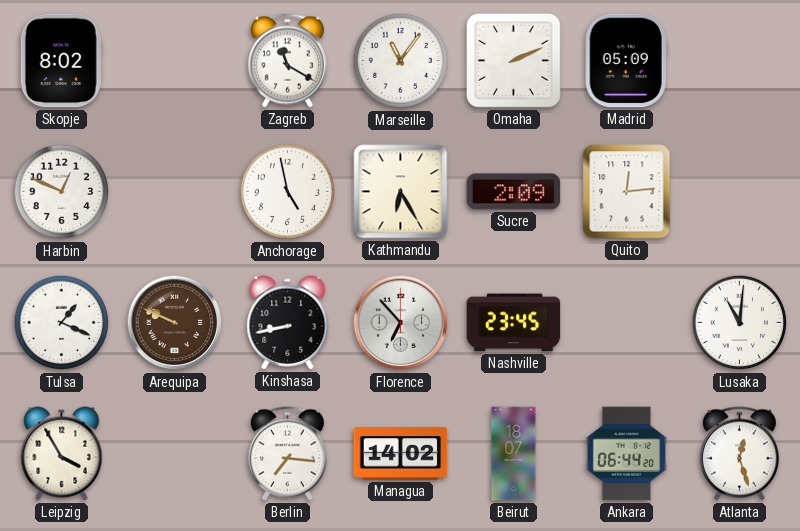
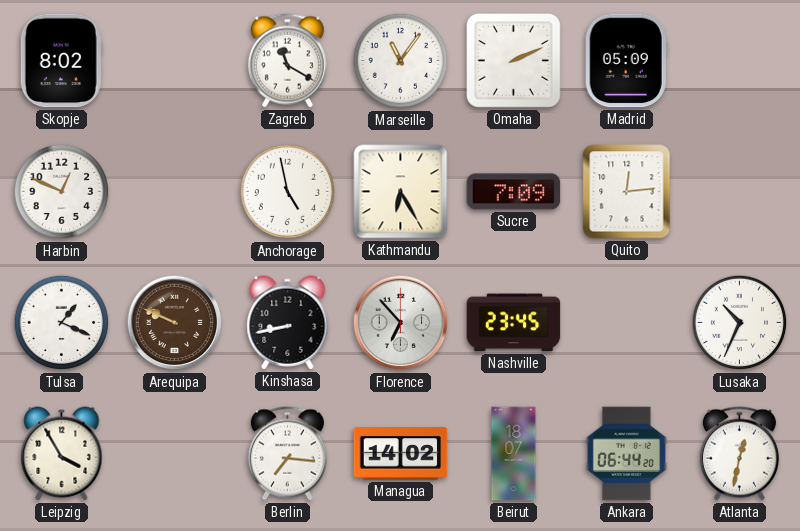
Sucre: 2:09 -> 7:09
Lusaka: 11:01 -> 10:34
Atlanta: 12:27 -> 12:32
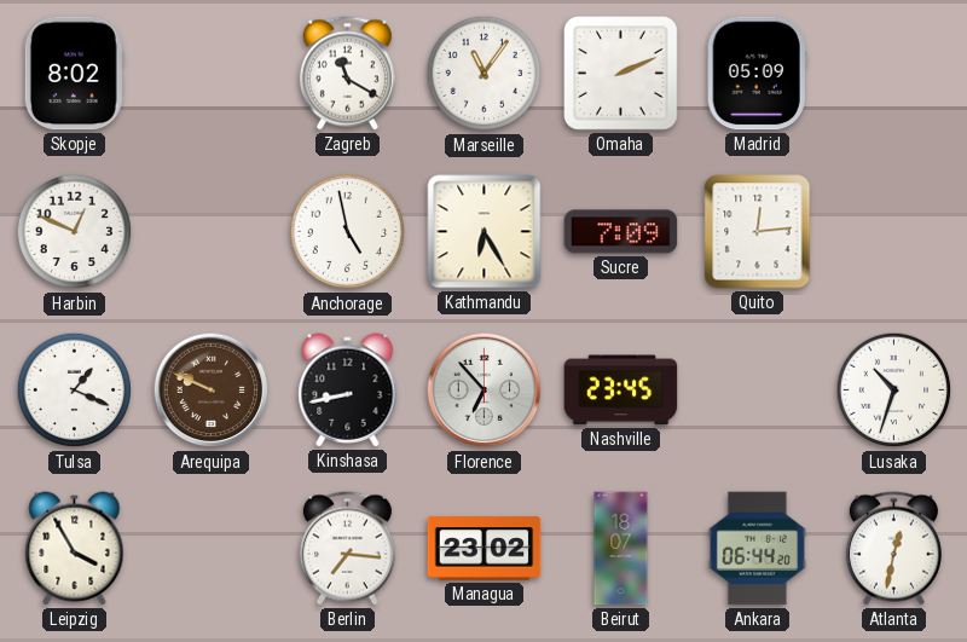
Lusaka: 10:34 -> 10:33
Managua: 14:02 -> 23:02
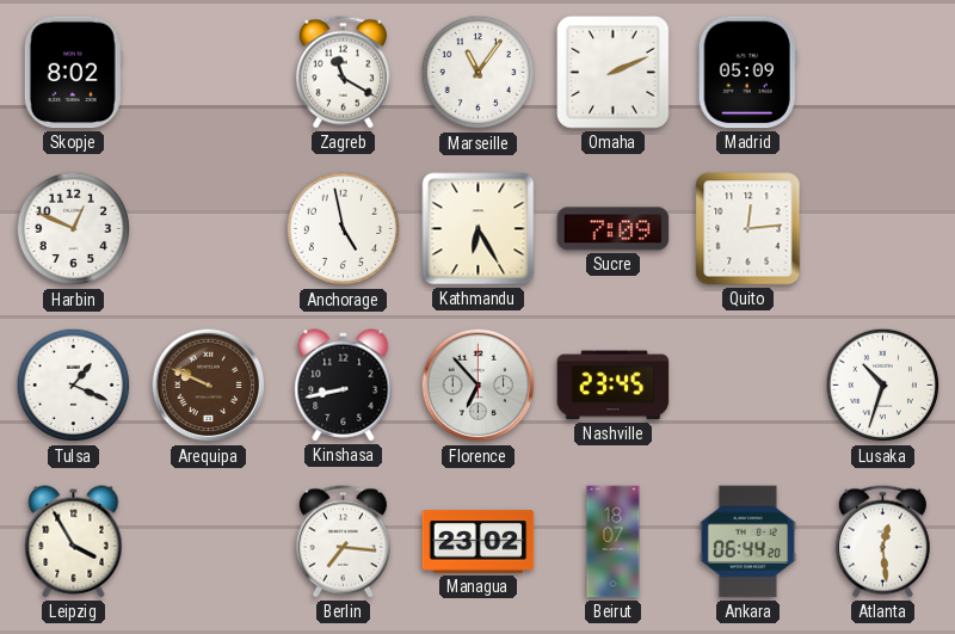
Atlanta: 12:32 -> 12:29
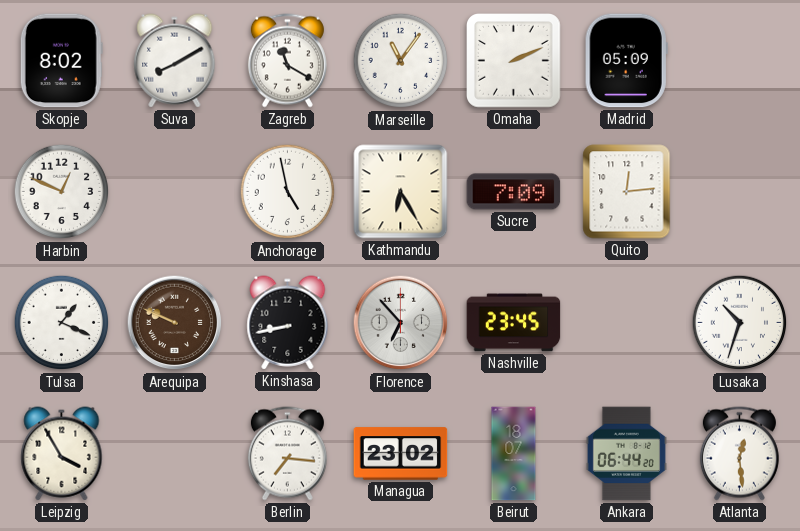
Suva: none -> 8:10
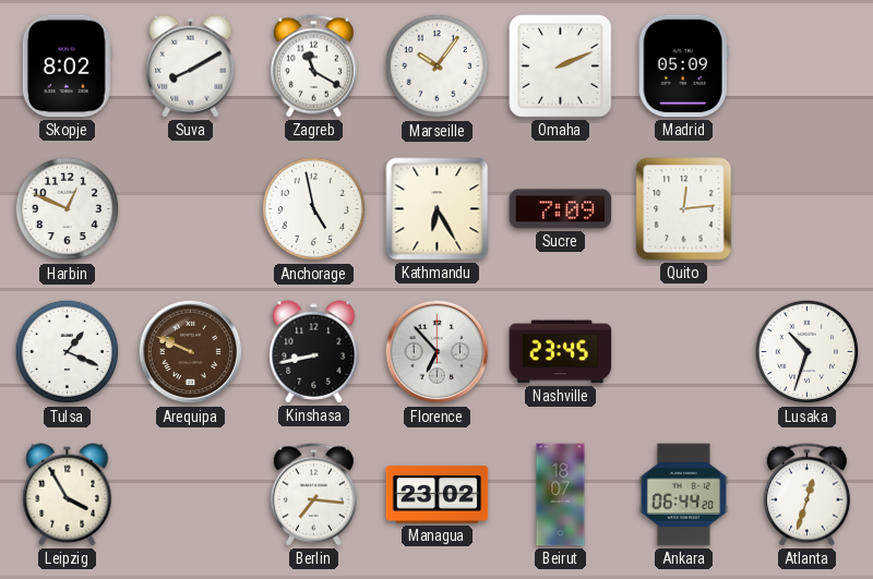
Marseille: 11:06 -> 10:06
Atlanta: 12:29 -> 12:33
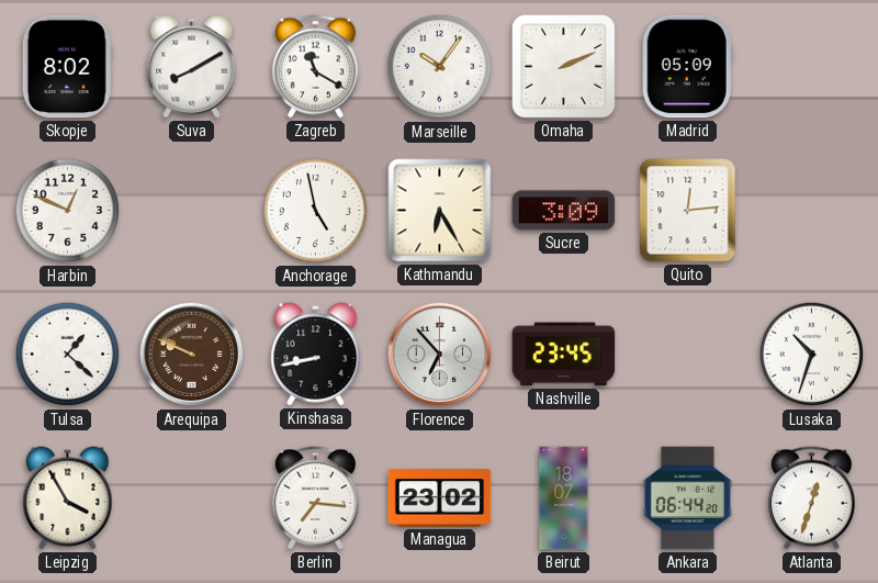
Sucre: 7:09 -> 3:09
Tulsa: 1:19 -> 1:22
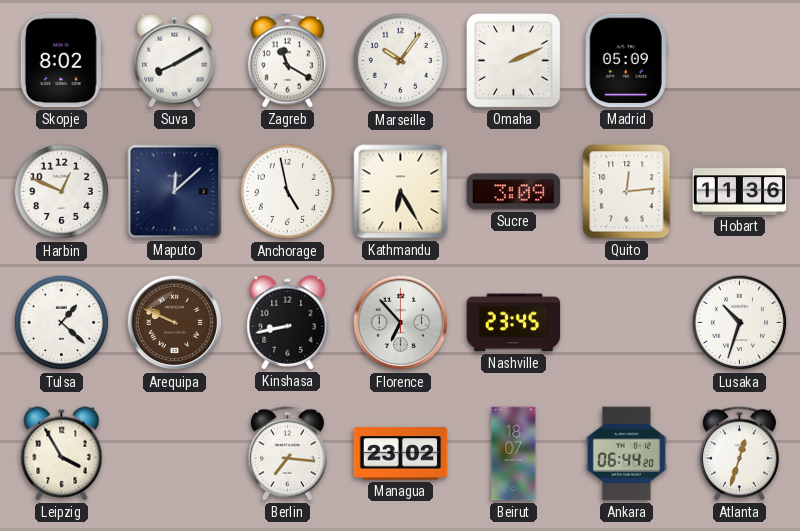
Maputo: none -> 12:08
Hobart: none -> 11:36
